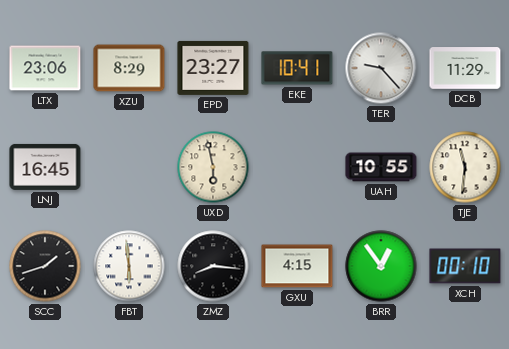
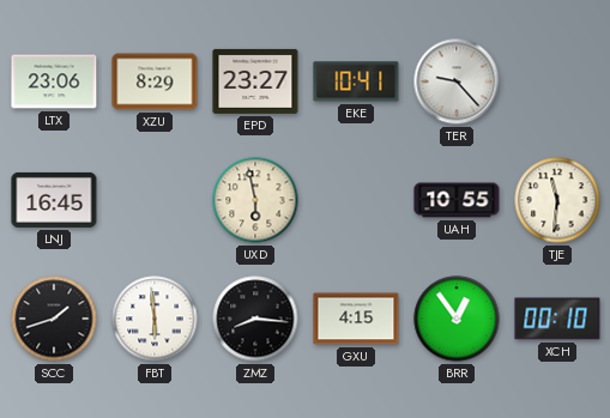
DCB: 11:29 -> none
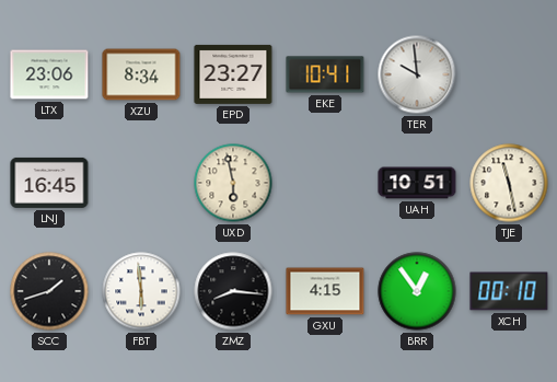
XZU: 8:29 -> 8:34
TER: 9:23 -> 9:59
UAH: 10:55 -> 10:51
TJE: 11:31 -> 11:28
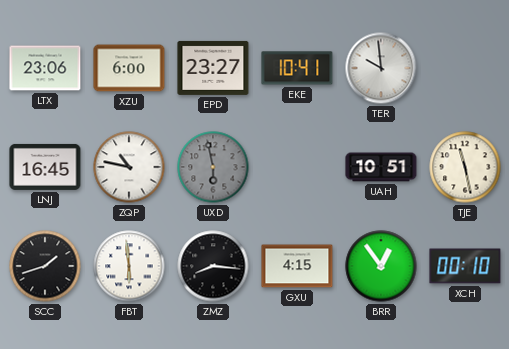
XZU: 8:34 -> 6:00
ZQP: none -> 10:47
UXD dial: cream -> grey
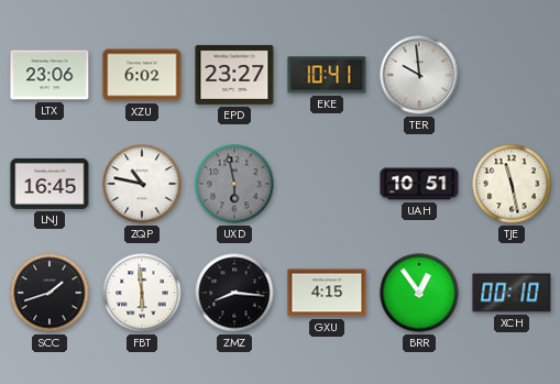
XZU: 6:00 -> 6:02
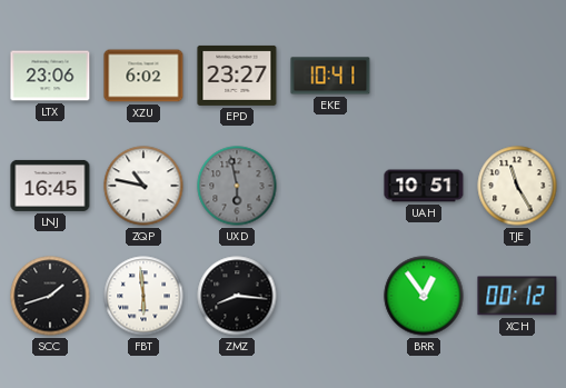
TER: 9:59 -> none
TJE: 11:28 -> 11:25
GXU: 4:15 -> none
XCH: 00:10 -> 00:12
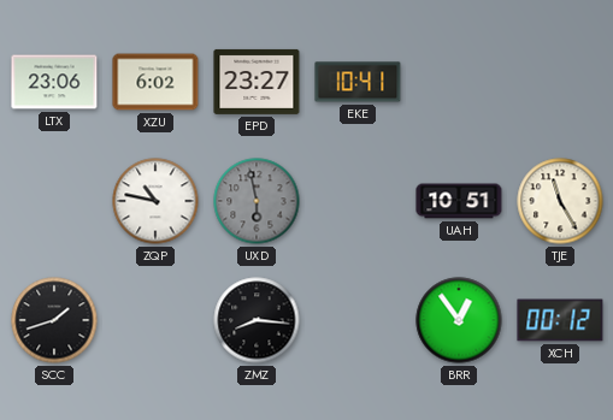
LNJ: 16:45 -> none
FBT: 5:59 -> none
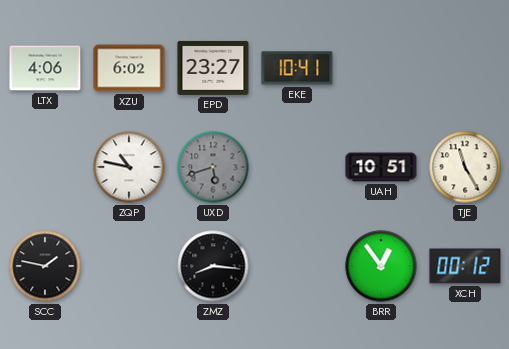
LTX: 23:06 -> 4:06
UXD: 5:58 -> 5:42
SCC: 1:42 -> 1:47
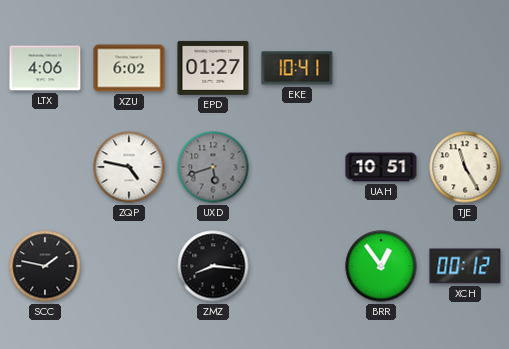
EPD: 23:27 -> 01:27
ZQP: 10:47 -> 4:47
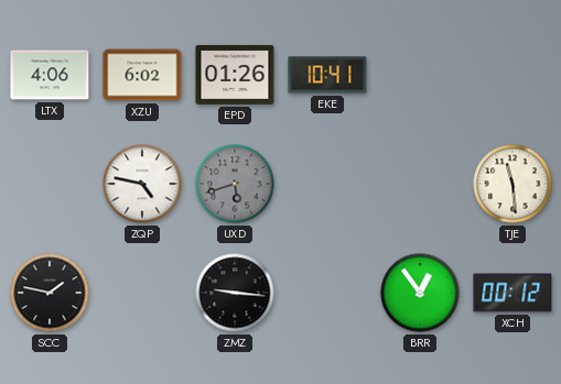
EPD: 01:27 -> 01:26
UAH: 10:51 -> none
TJE: 11:25 -> 11:29
ZMZ: 8:16 -> 9:16
